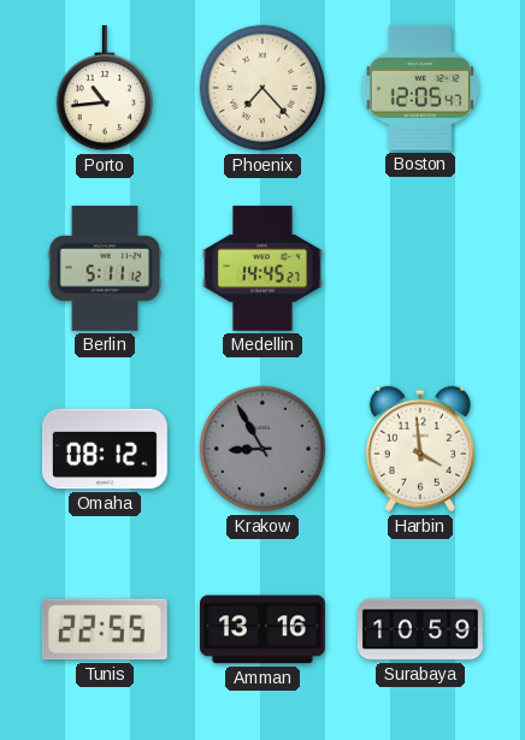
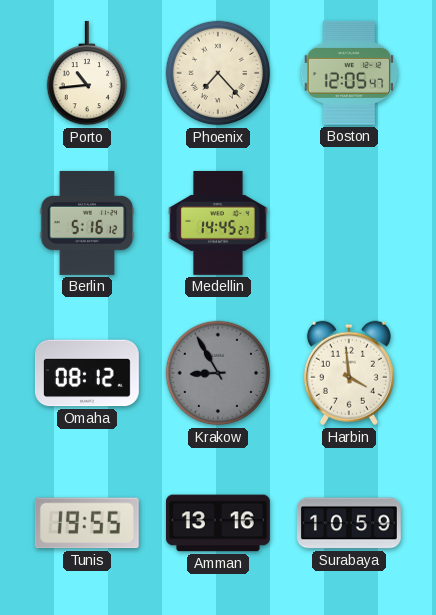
Berlin: 5:11 -> 5:16
Tunis: 22:55 -> 19:55
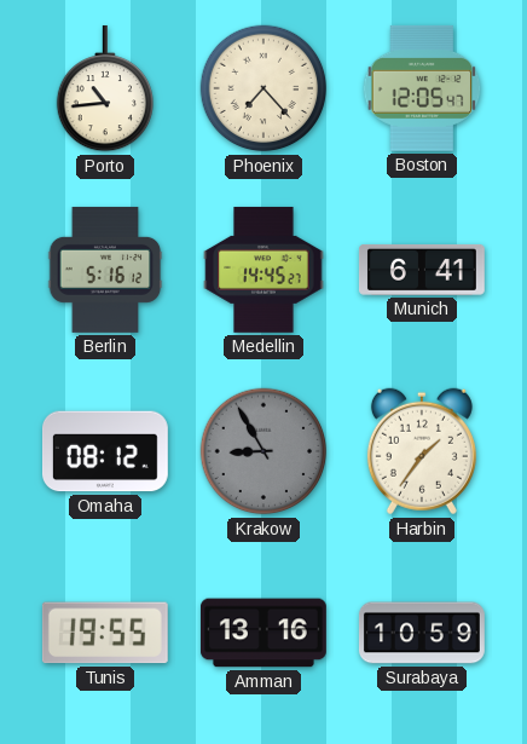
Munich: none -> 6:41
Harbin: 3:59 -> 1:36
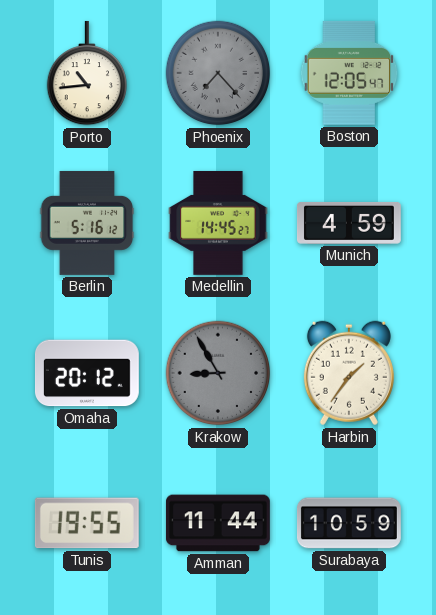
Phoenix dial: cream -> grey
Munich: 6:41 -> 4:59
Omaha: 08:12 -> 20:12
Amman: 13:16 -> 11:44
